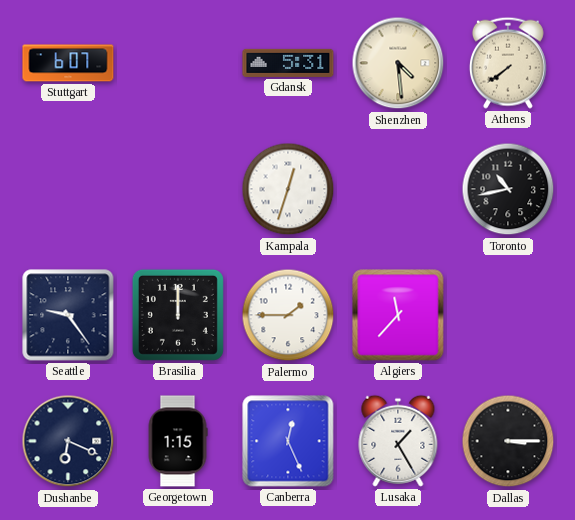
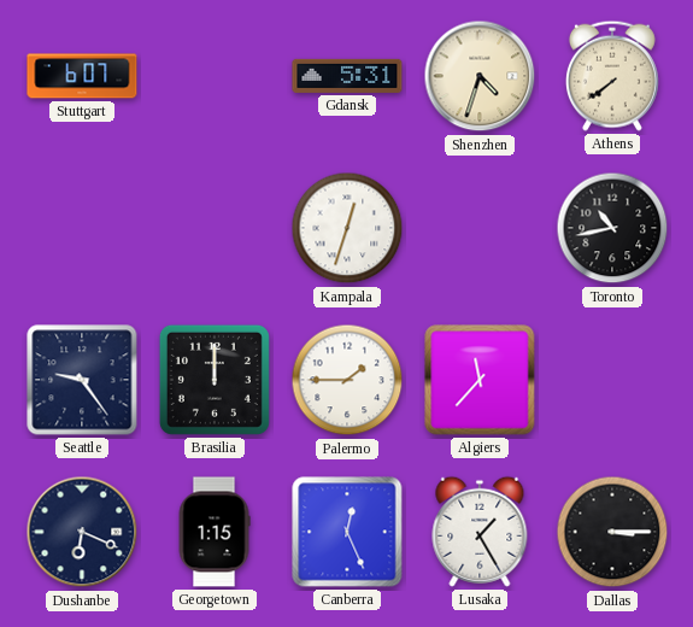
Shenzhen: 4:29 -> 4:33
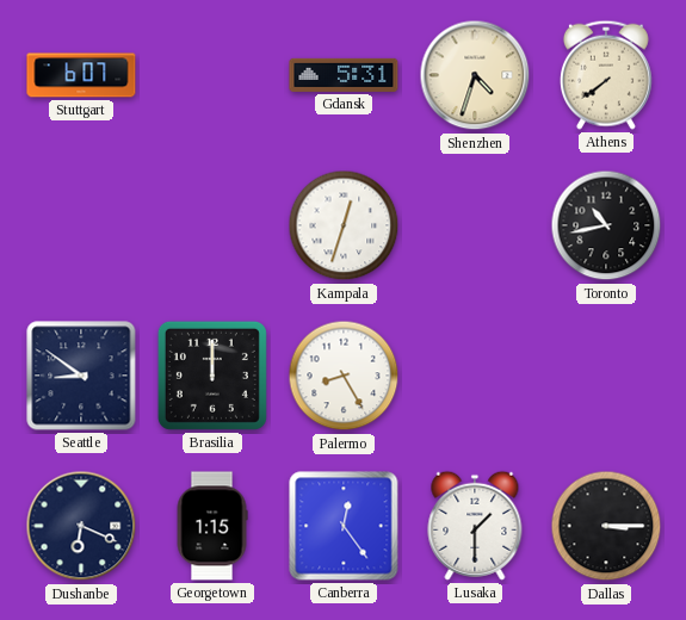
Seattle: 9:24 -> 8:51
Palermo: 1:45 -> 8:25
Algiers: 11:37 -> none
Canberra: 12:26 -> 12:24
Lusaka: 1:25 -> 1:30
